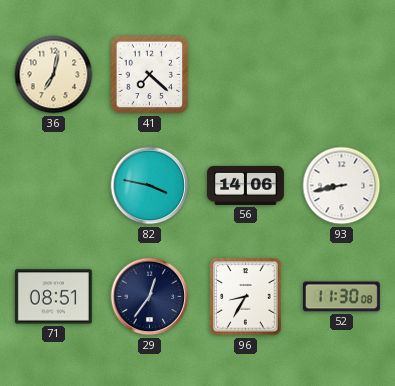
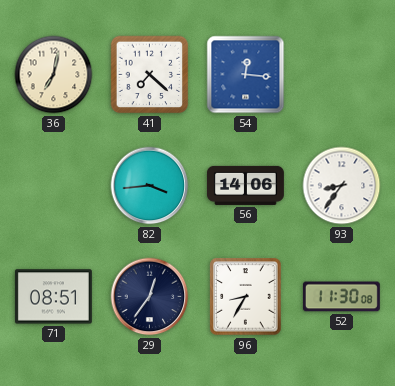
54: none -> 12:16
82: 3:47 -> 3:44
93: 8:43 -> 8:36
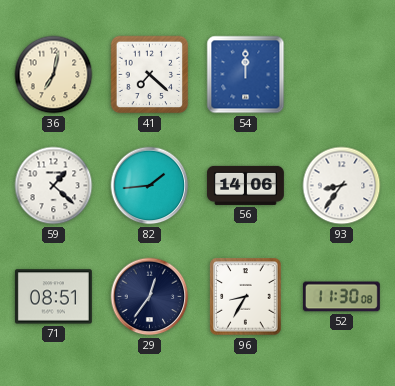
54: 12:16 -> 12:00
59: none -> 1:22
82: 3:44 -> 1:44
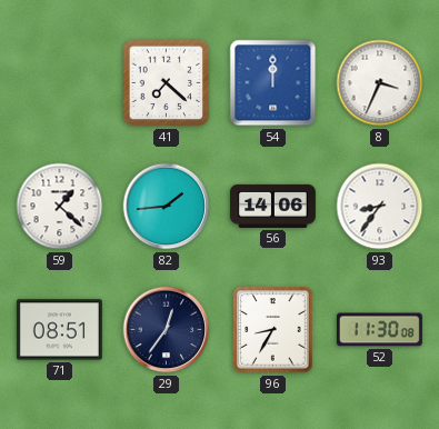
36: 7:02 -> none
8: none -> 3:34
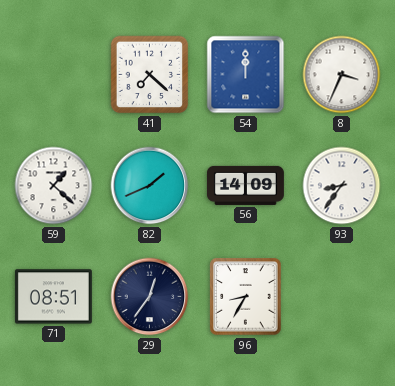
82: 1:44 -> 1:41
56: 14:06 -> 14:09
52: 11:30 -> none
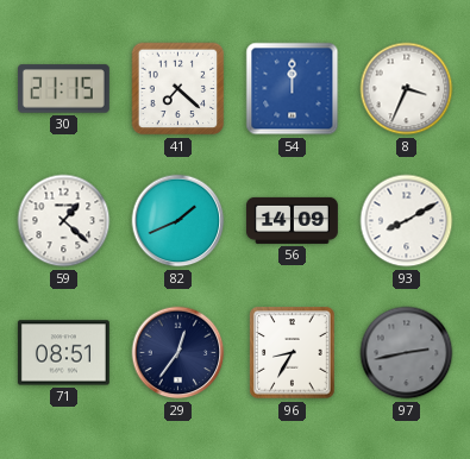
30: none -> 21:15
93: 8:36 -> 8:10
97: none -> 2:43
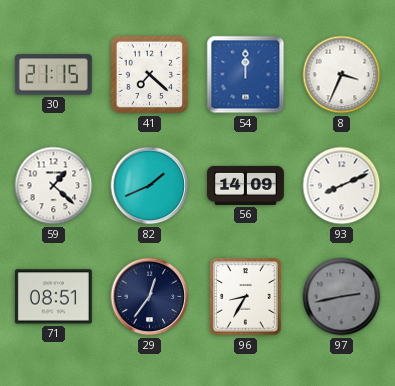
93: 8:10 -> 8:11
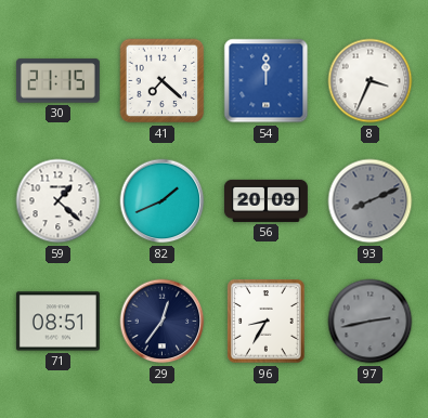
56: 14:09 -> 20:09
93 dial: white -> grey
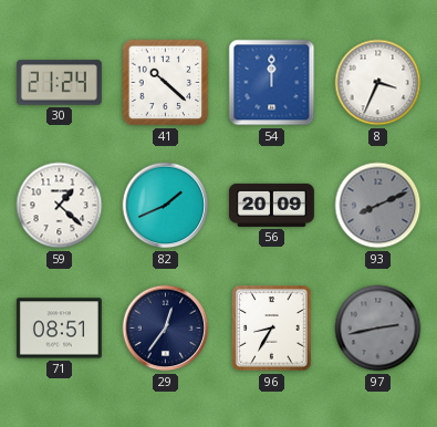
30: 21:15 -> 21:24
41: 7:22 -> 10:22
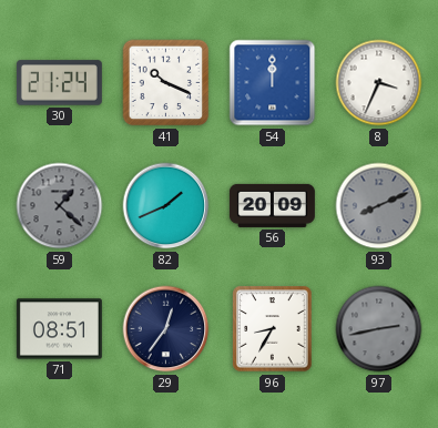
41: 10:22 -> 10:19
59 dial: white -> grey
